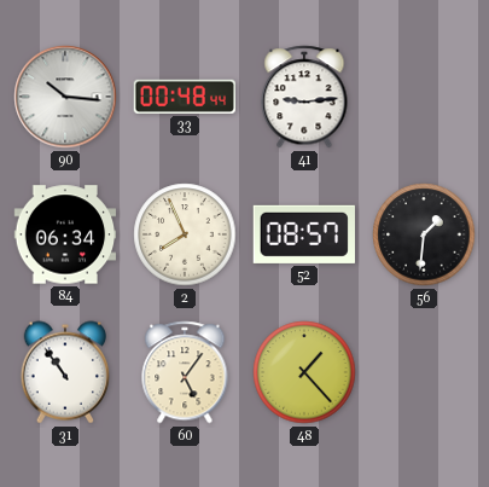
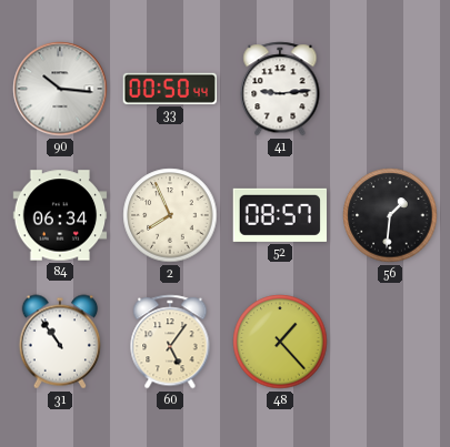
33: 00:48 -> 00:50
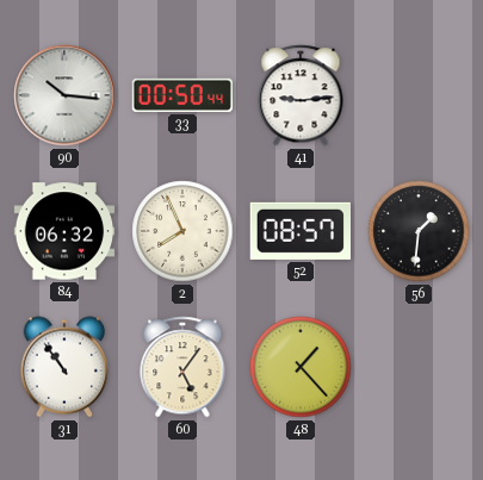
84: 06:34 -> 06:32
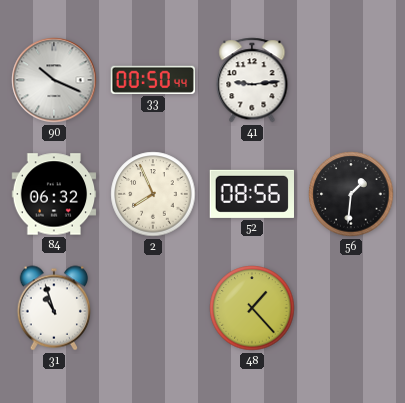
90: 10:16 -> 10:19
52: 08:57 -> 08:56
31: 10:54 -> 10:57
60: 5:06 -> none
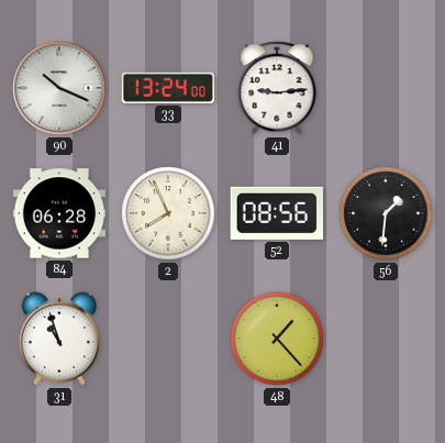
33: 00:50 -> 13:24
84: 06:32 -> 06:28
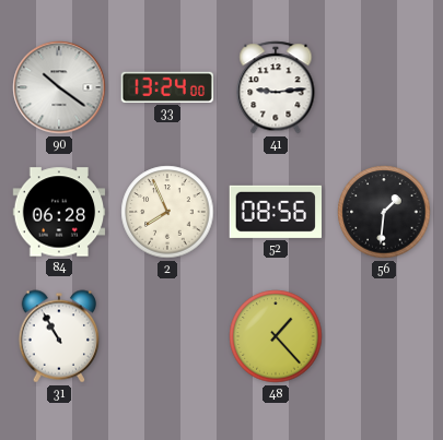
90: 10:19 -> 10:21
31: 10:57 -> 10:55
